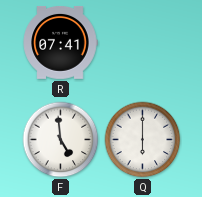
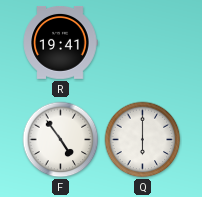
R: 07:41 -> 19:41
F: 4:59 -> 4:54
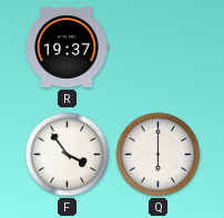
R: 19:41 -> 19:37
F: 4:54 -> 3:54
